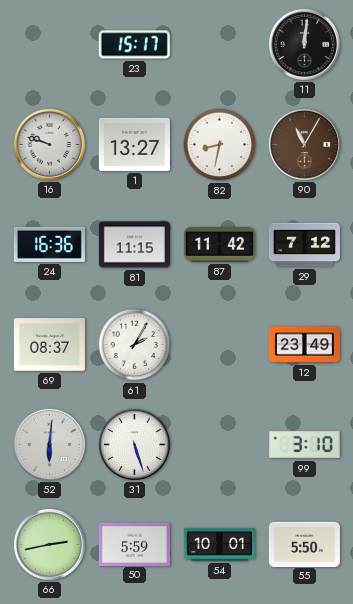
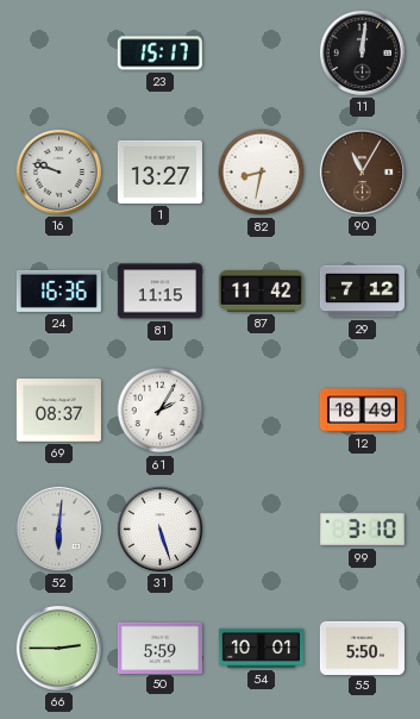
12: 23:49 -> 18:49
66: 2:43 -> 2:45
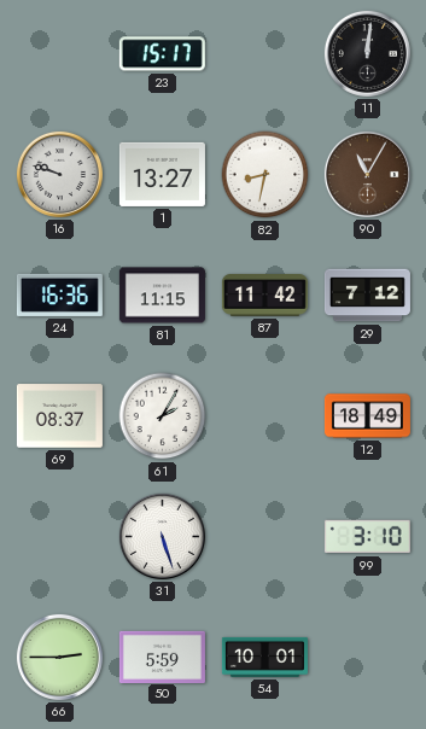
52: 6:01 -> none
55: 5:50 -> none
